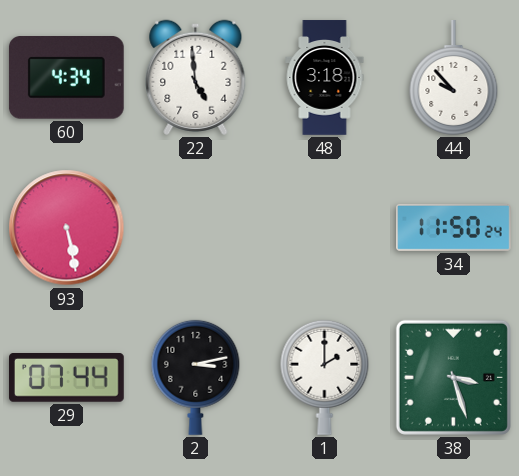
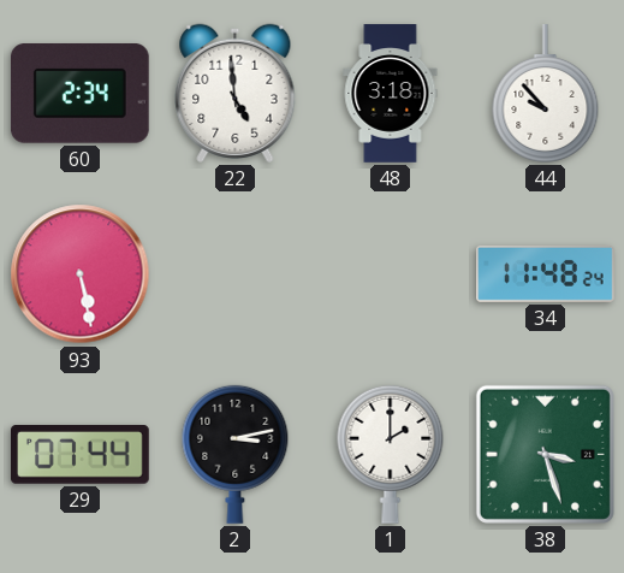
60: 4:34 -> 2:34
34: 11:50 -> 11:48
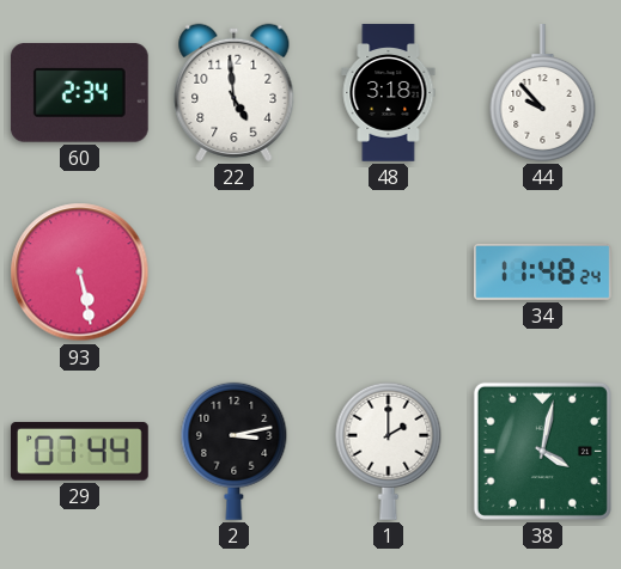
38: 3:27 -> 4:02
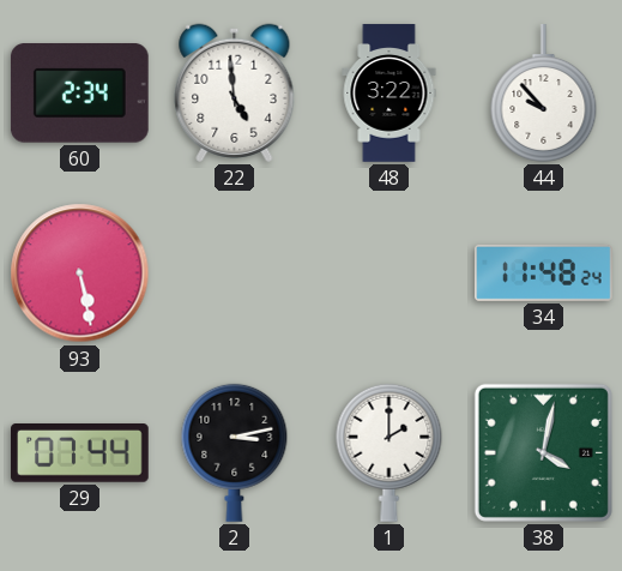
48: 3:18 -> 3:22
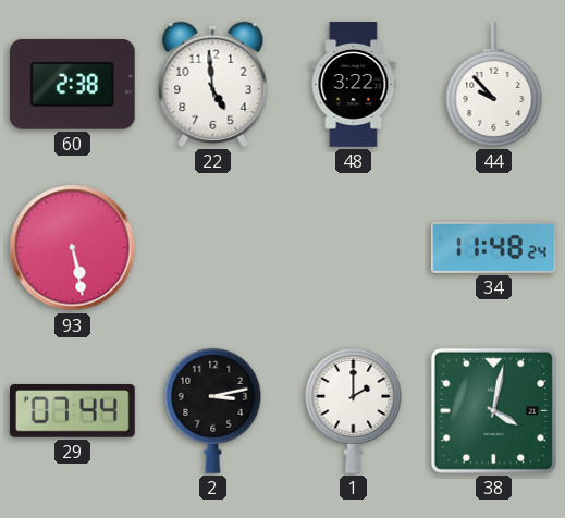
60: 2:34 -> 2:38
